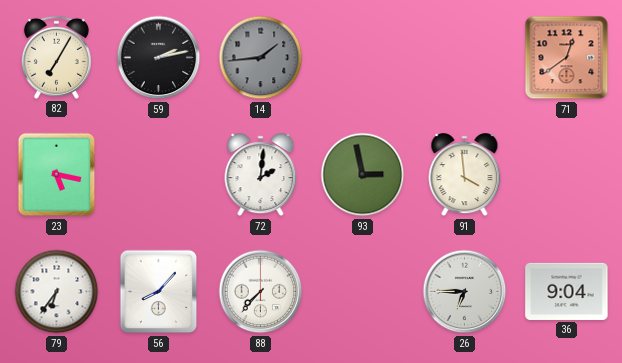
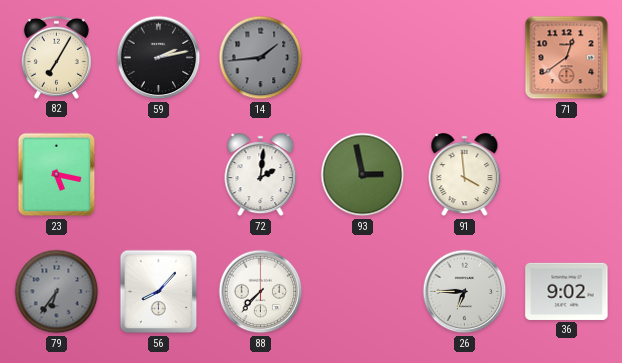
79 dial: white -> grey
36: 9:04 -> 9:02
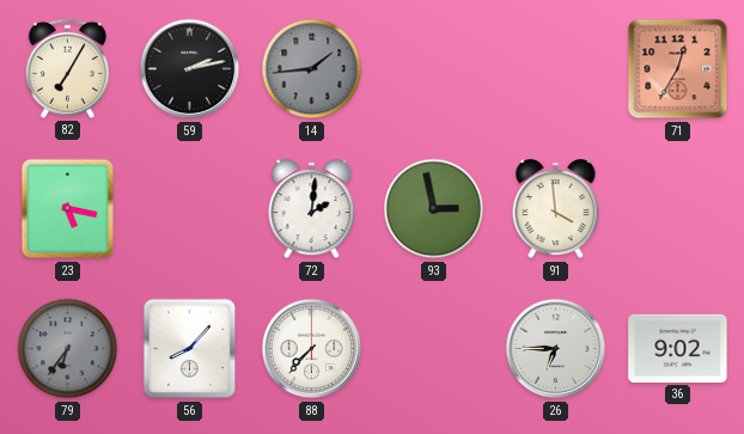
71: 12:39 -> 12:35
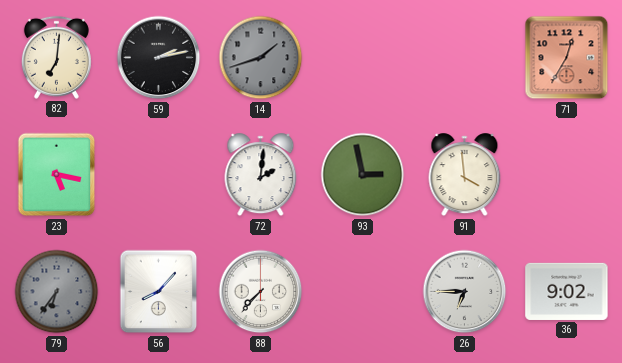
82: 7:05 -> 7:01
14: 1:44 -> 1:42
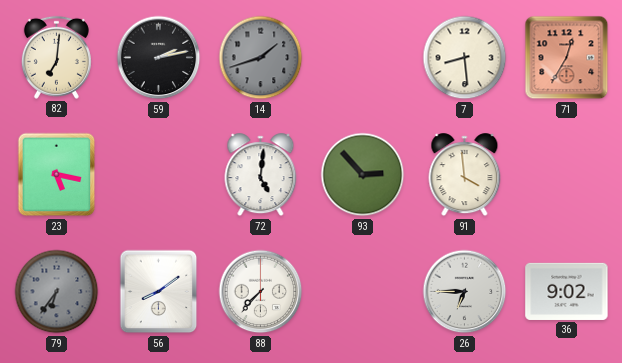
7: none -> 8:29
72: 2:01 -> 5:01
93: 2:58 -> 2:53
56: 8:07 -> 8:09
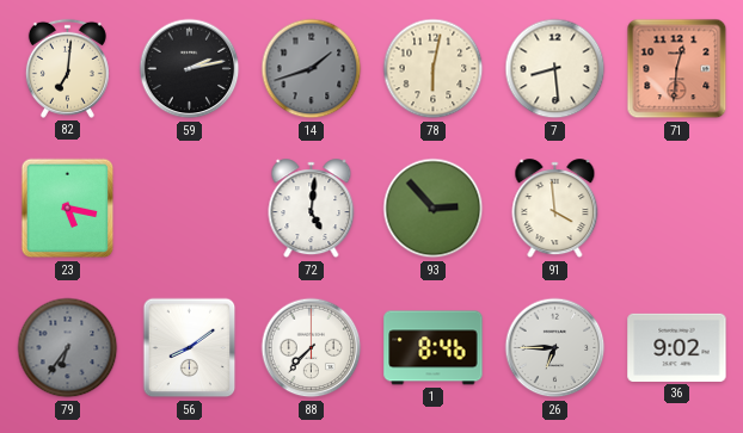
78: none -> 6:02
71: 12:35 -> 12:31
1: none -> 8:46
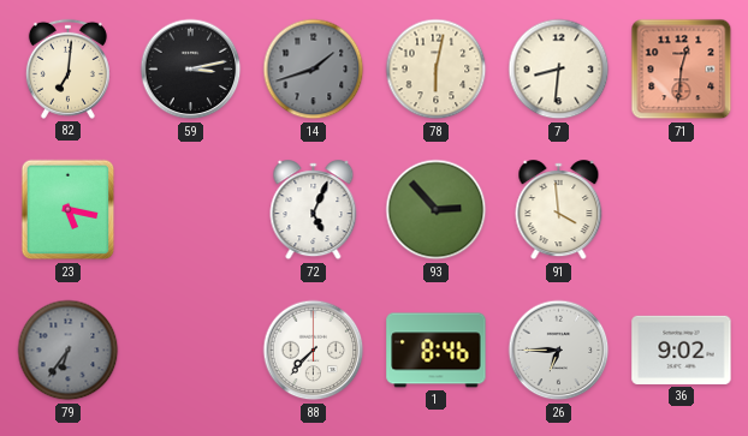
59: 2:13 -> 3:13
7: 8:29 -> 8:31
72: 5:01 -> 5:04
56: 8:09 -> none
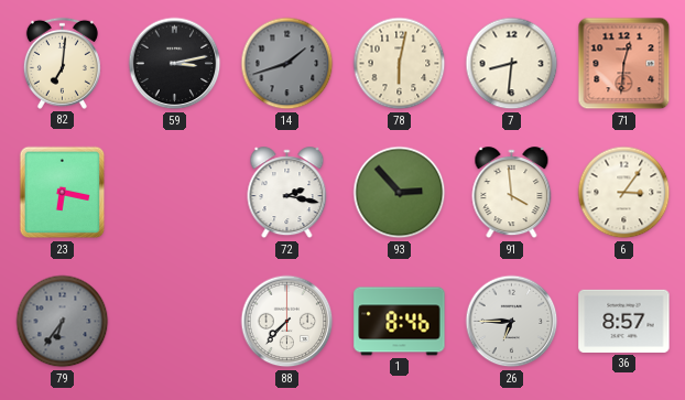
23: 5:17 -> 6:17
72: 5:04 -> 2:17
6: none -> 3:06
36: 9:02 -> 8:57
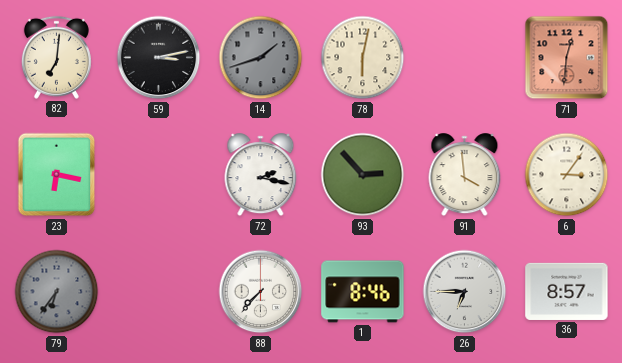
7: 8:31 -> none
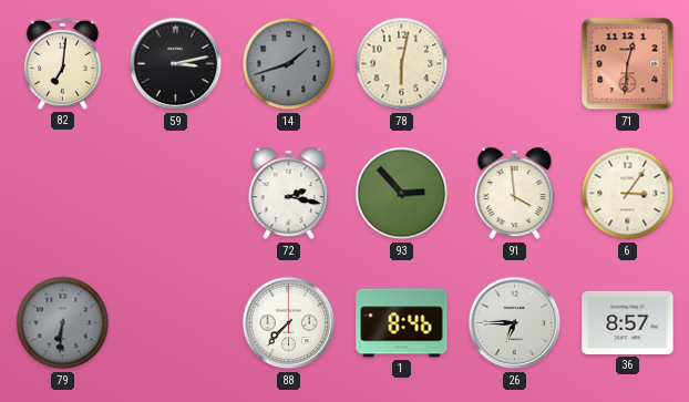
23: 6:17 -> none
79: 6:36 -> 6:31
